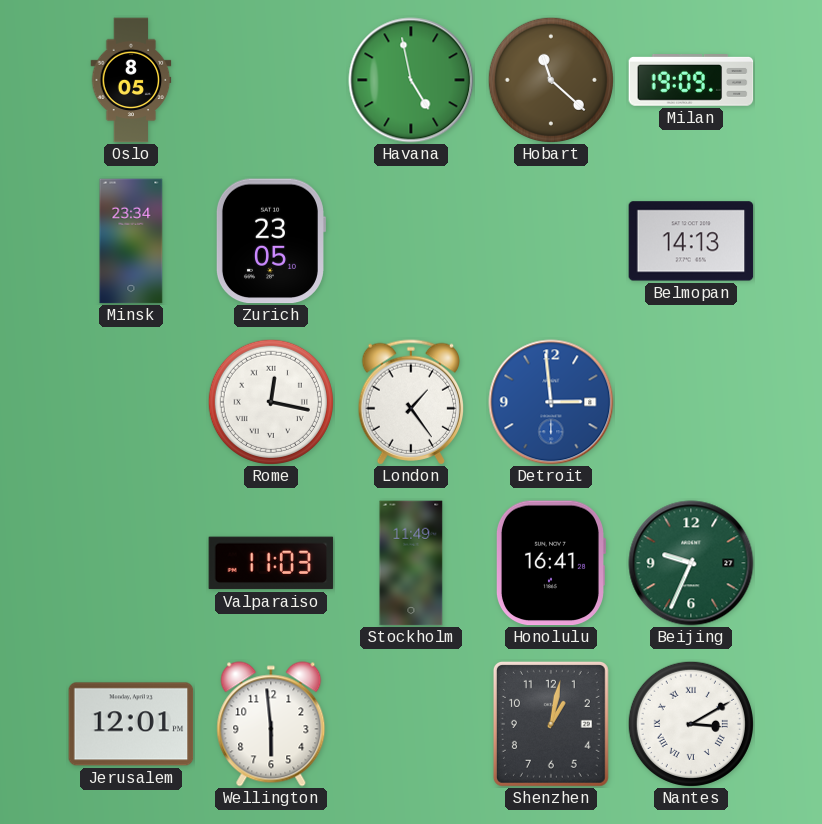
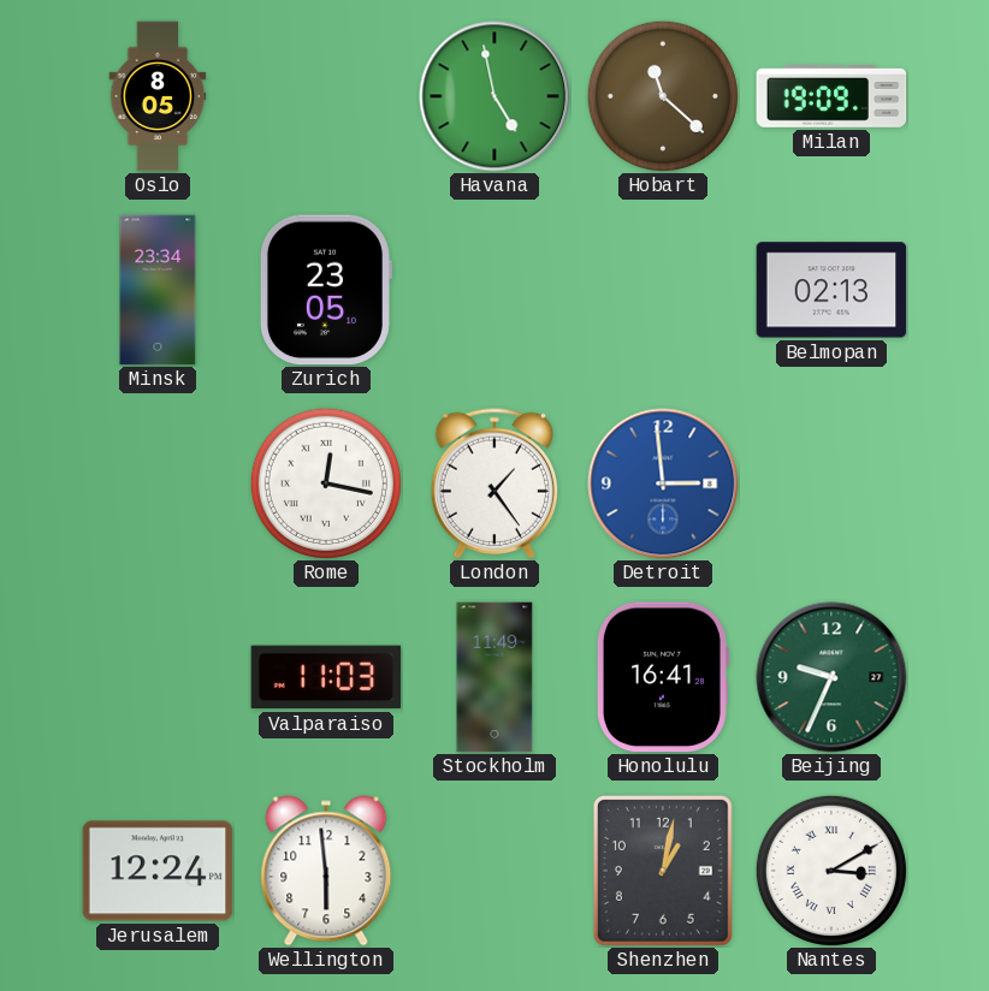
Belmopan: 14:13 -> 02:13
Jerusalem: 12:01 -> 12:24
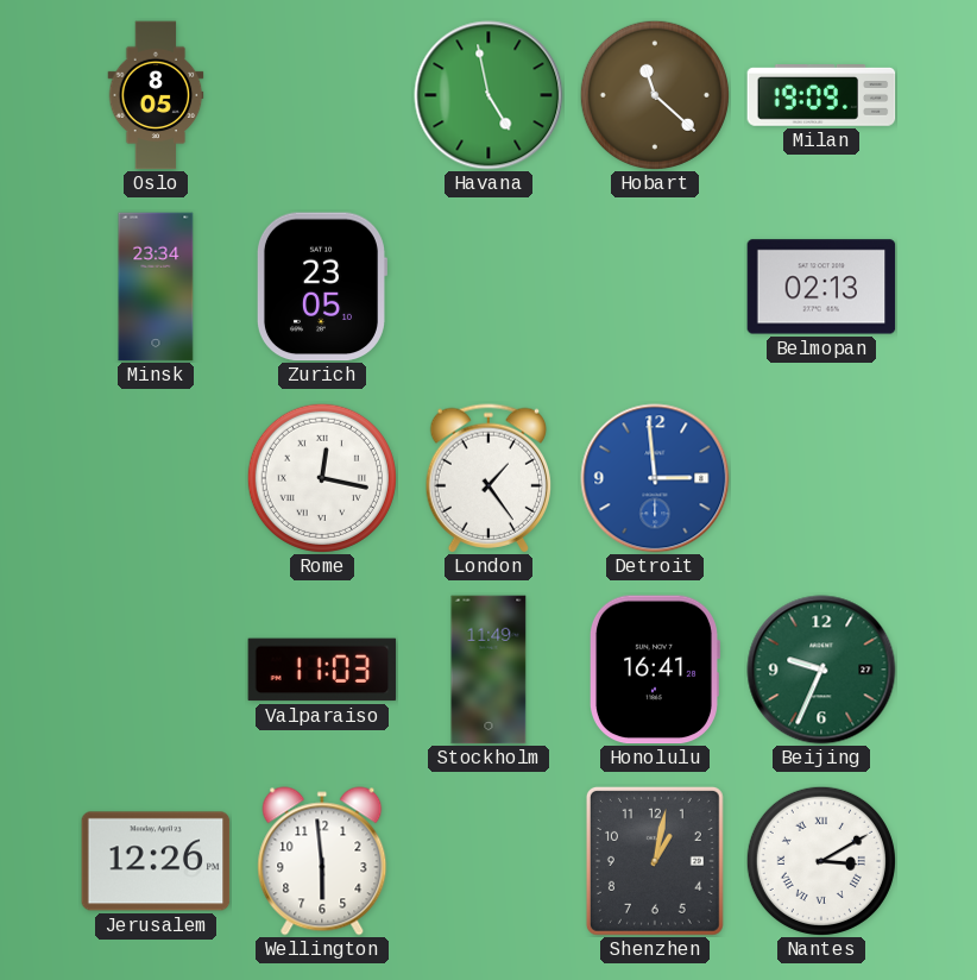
Jerusalem: 12:24 -> 12:26
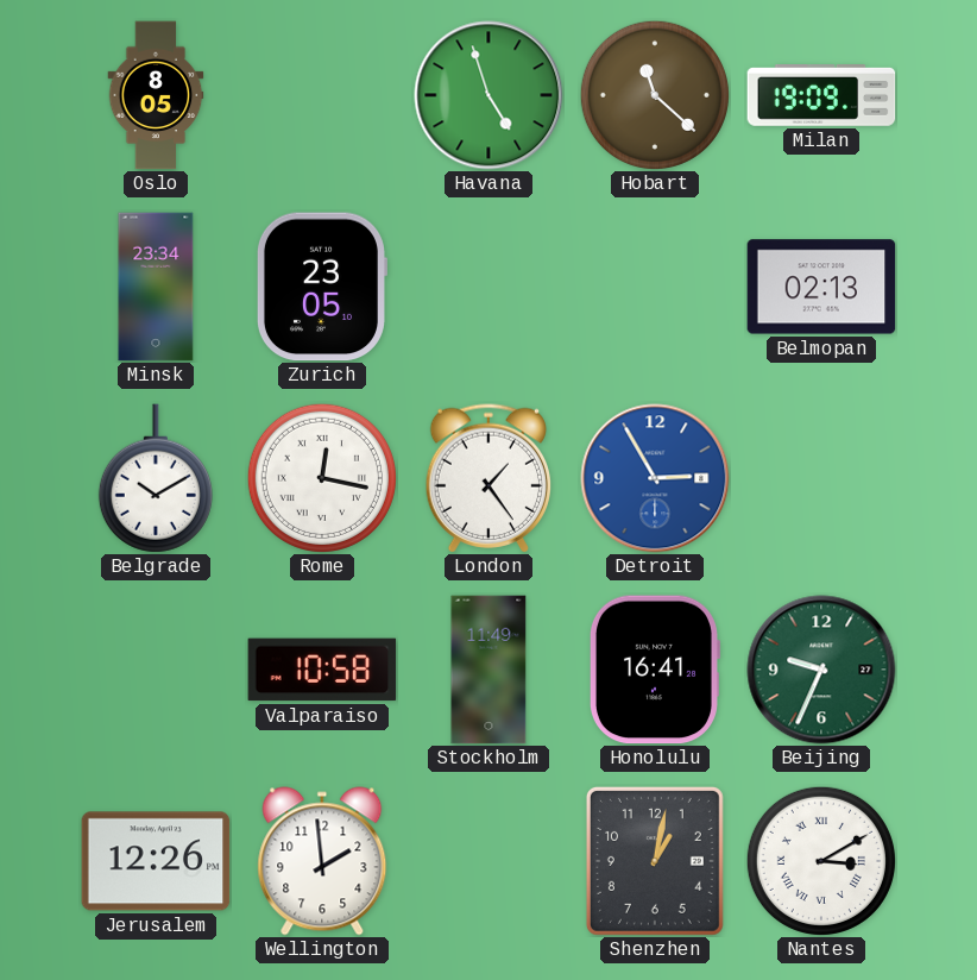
Havana: 4:58 -> 4:57
Belgrade: none -> 10:10
Detroit: 2:59 -> 2:55
Valparaiso: 11:03 -> 10:58
Wellington: 5:59 -> 1:59
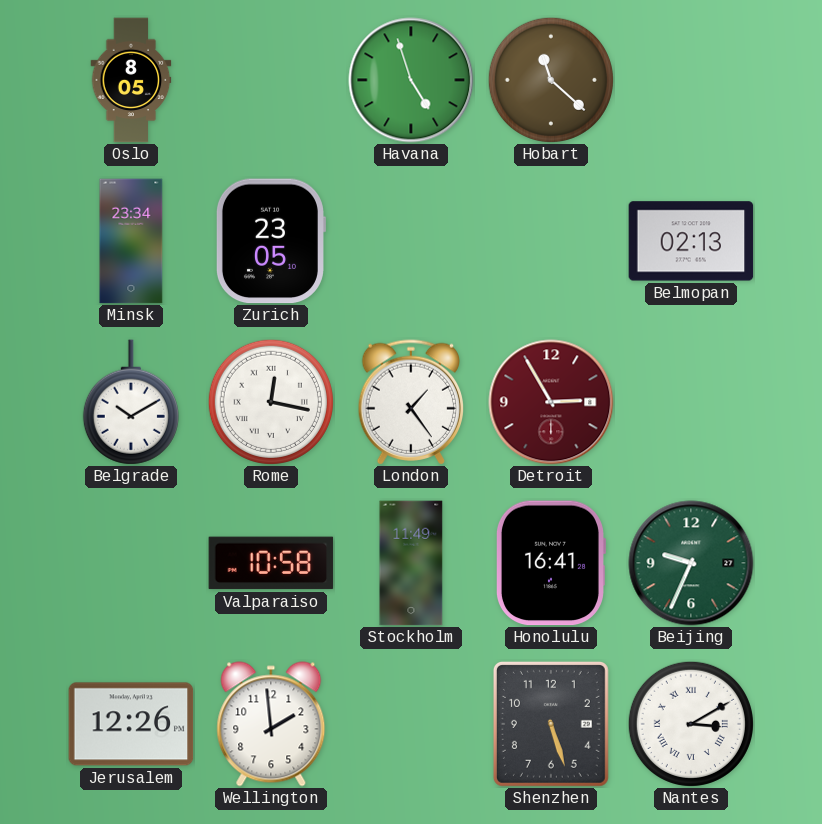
Milan: 19:09 -> none
Detroit dial: blue -> burgundy
Shenzhen: 1:02 -> 5:27
